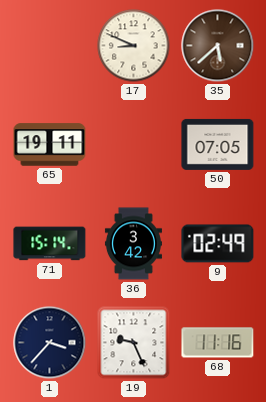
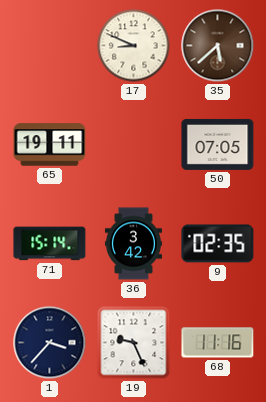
9: 02:49 -> 02:35
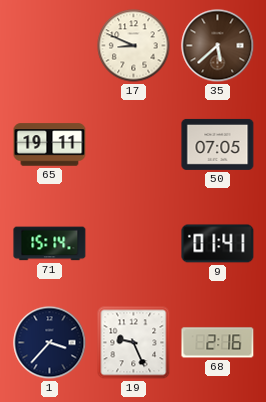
36: 3:42 -> none
9: 02:35 -> 01:41
68: 11:16 -> 2:16
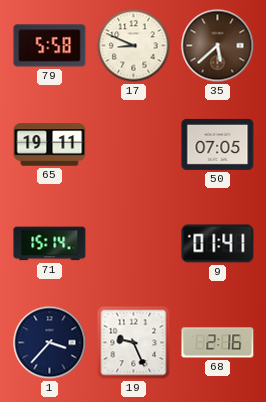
79: none -> 5:58
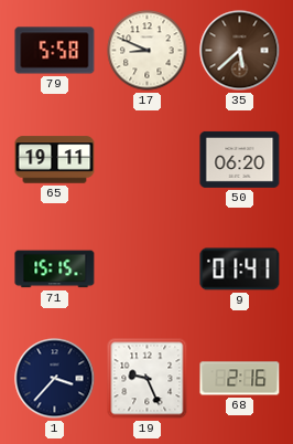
50: 07:05 -> 06:20
71: 15:14 -> 15:15
